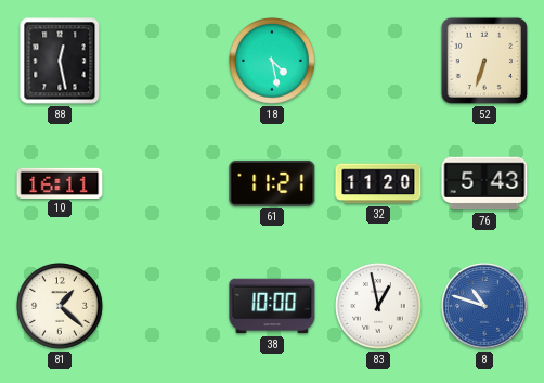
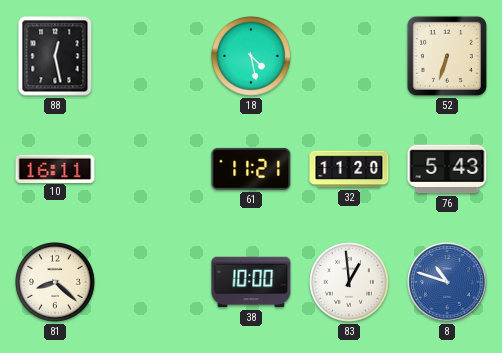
81: 1:22 -> 8:22
83: 12:58 -> 12:59
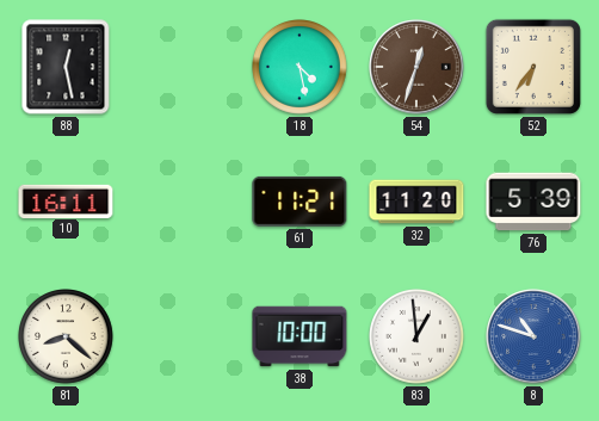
54: none -> 12:33
52: 6:33 -> 6:36
76: 5:43 -> 5:39
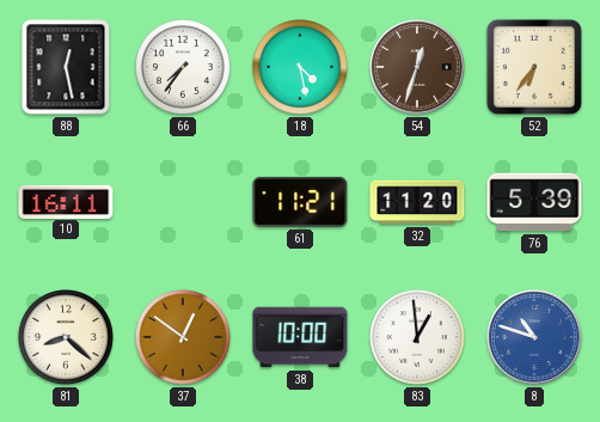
66: none -> 7:36
37: none -> 12:51
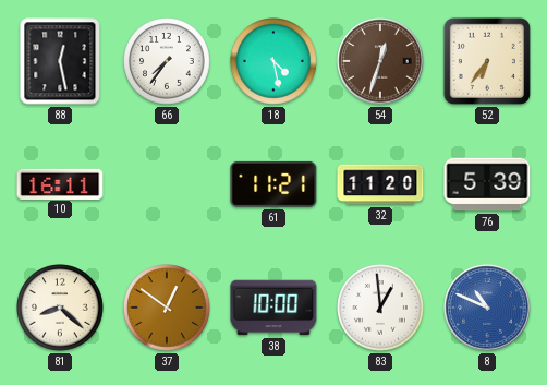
8: 10:48 -> 10:49
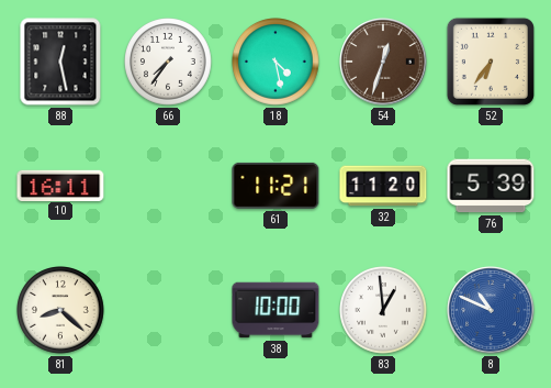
37: 12:51 -> none
